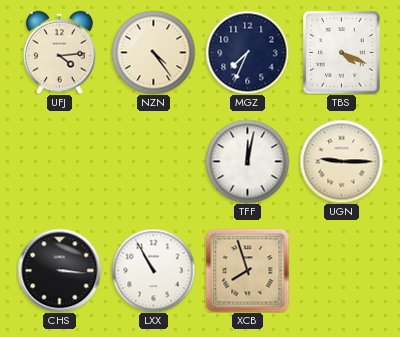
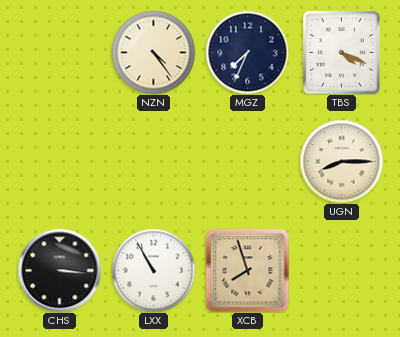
UFJ: 4:14 -> none
TFF: 12:02 -> none
UGN: 9:15 -> 8:15
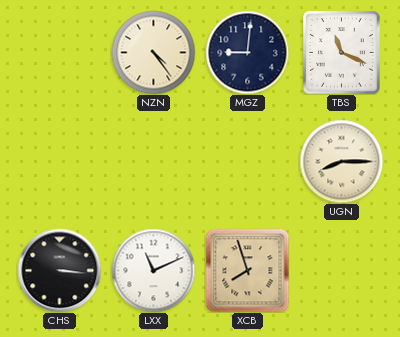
MGZ: 7:34 -> 9:01
TBS: 4:19 -> 11:19
LXX: 10:55 -> 11:11
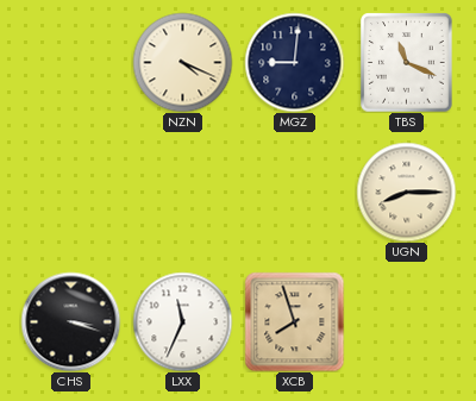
NZN: 4:24 -> 4:19
CHS: 3:16 -> 3:18
LXX: 11:11 -> 11:34
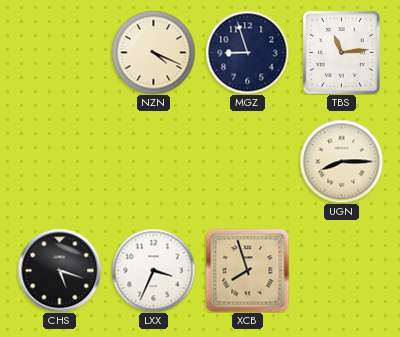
MGZ: 9:01 -> 8:57
TBS: 11:19 -> 11:14
CHS: 3:18 -> 5:18
LXX: 11:34 -> 3:34
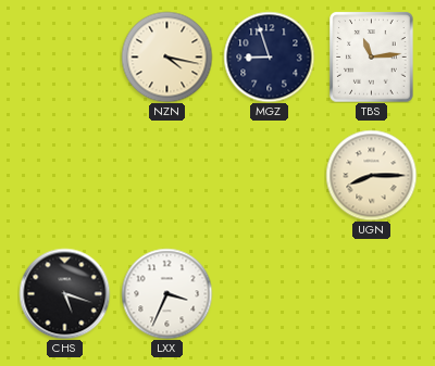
NZN: 4:19 -> 4:17
XCB: 7:57 -> none
